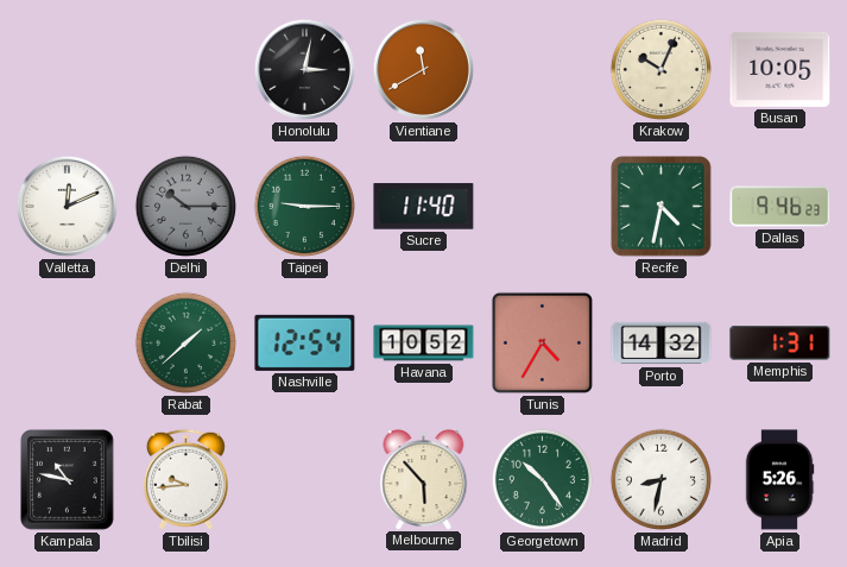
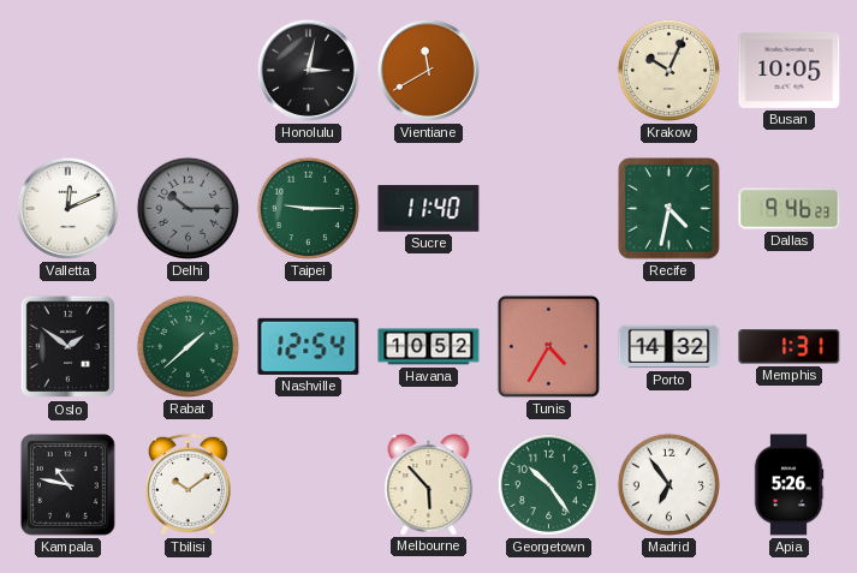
Oslo: none -> 1:51
Tbilisi: 9:44 -> 10:09
Madrid: 8:32 -> 6:54
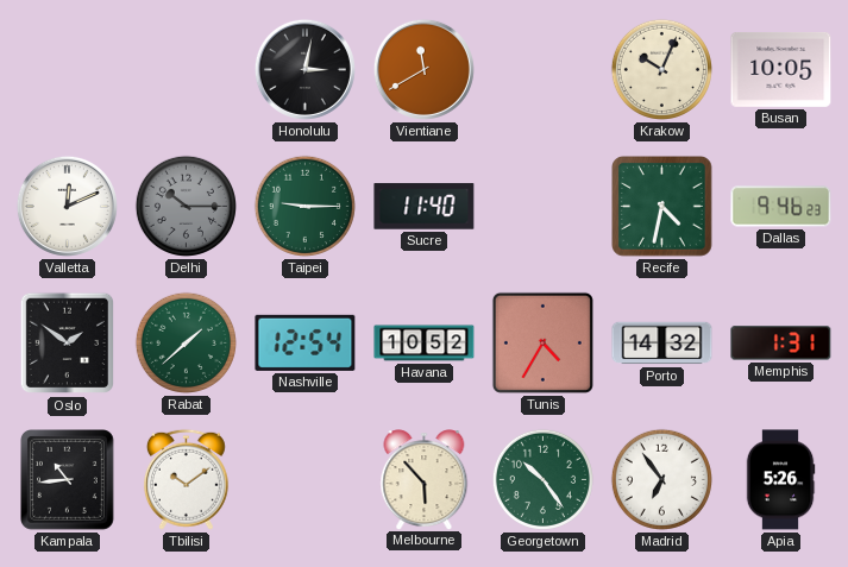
Kampala: 10:47 -> 10:44
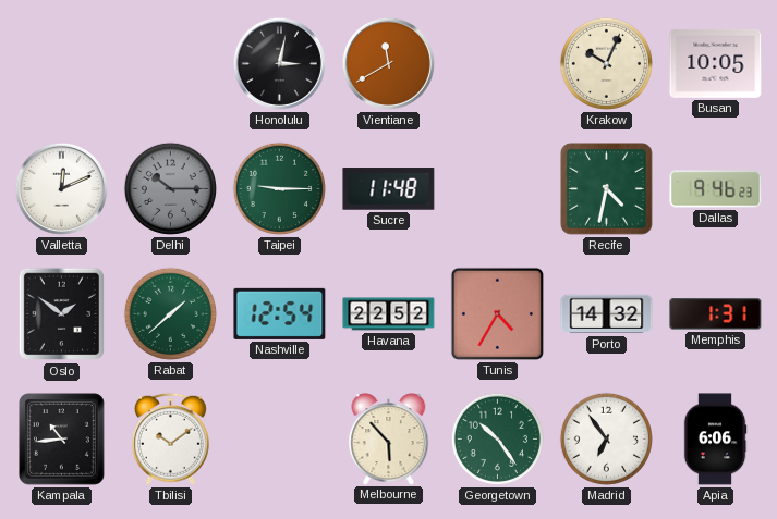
Sucre: 11:40 -> 11:48
Havana: 10:52 -> 22:52
Apia: 5:26 -> 6:06
